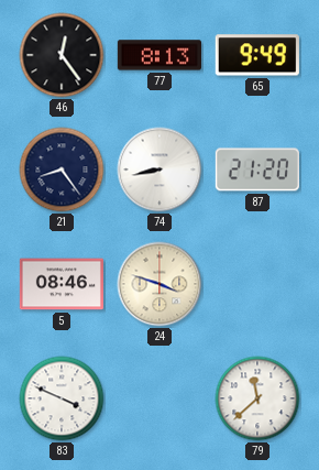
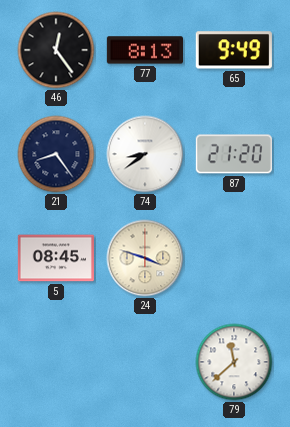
74: 8:43 -> 8:39
5: 08:46 -> 08:45
83: 3:49 -> none
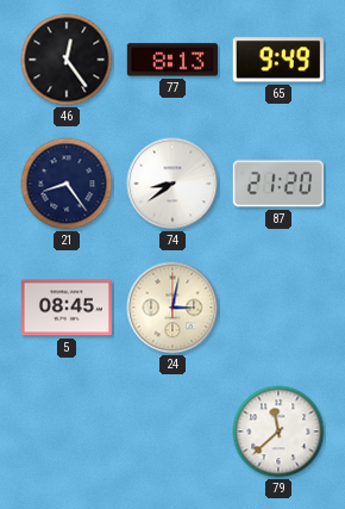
24: 3:48 -> 3:02
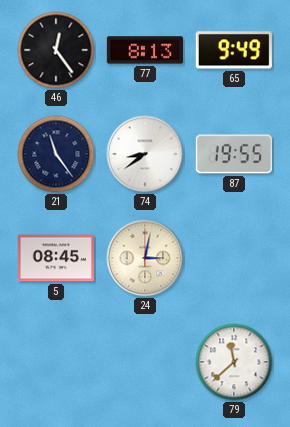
21: 8:24 -> 11:24
87: 21:20 -> 19:55
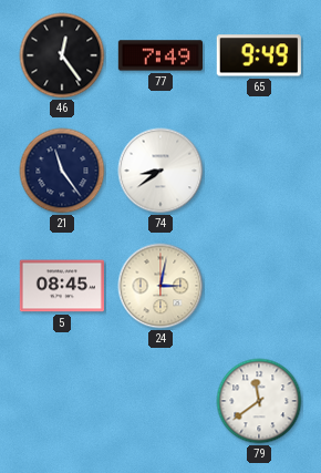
77: 8:13 -> 7:49
87: 19:55 -> none
79: 11:38 -> 11:39
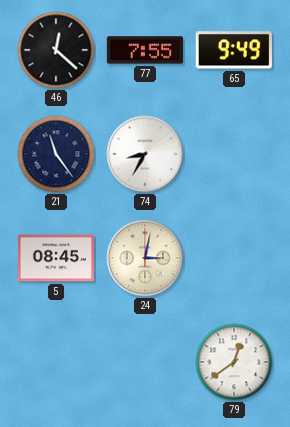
46: 12:24 -> 12:22
77: 7:49 -> 7:55
74: 8:39 -> 8:35
79: 11:39 -> 12:39
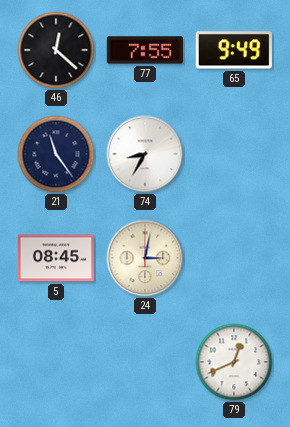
79: 12:39 -> 12:41
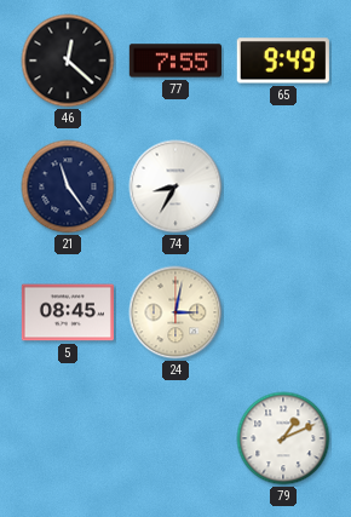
79: 12:41 -> 1:11
